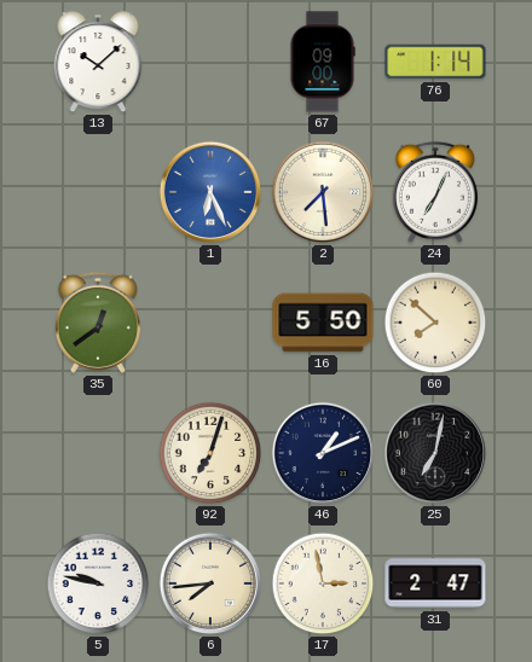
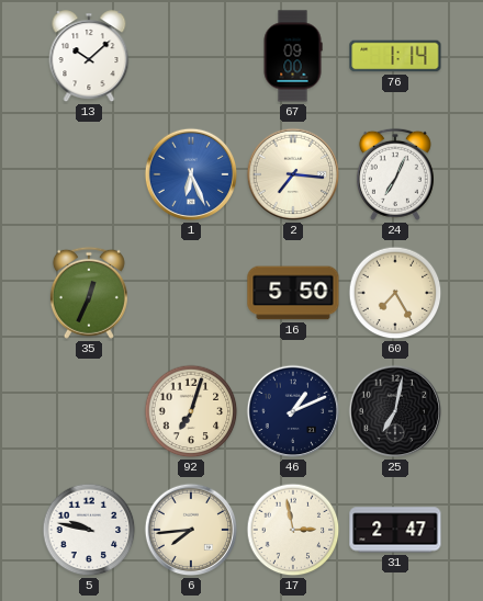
2: 7:29 -> 7:16
35: 12:39 -> 12:34
60: 7:52 -> 7:25
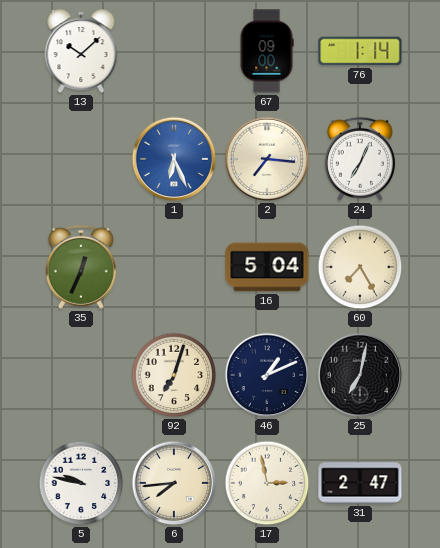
16: 5:50 -> 5:04
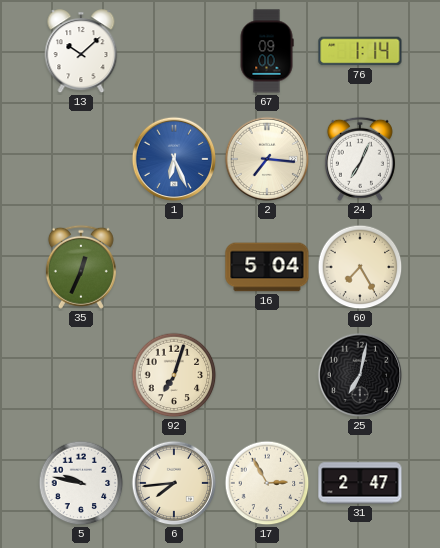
46: 1:11 -> none
17: 2:58 -> 2:55
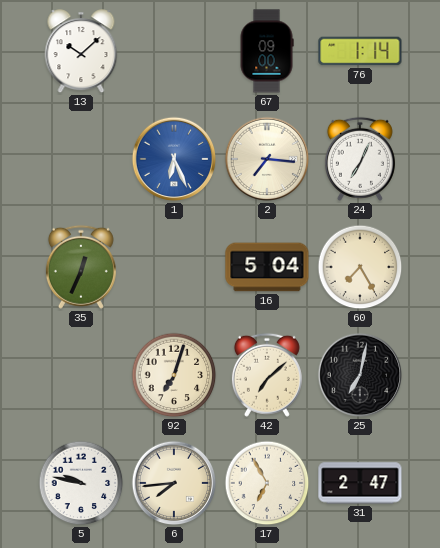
42: none -> 7:08
17: 2:55 -> 6:55
